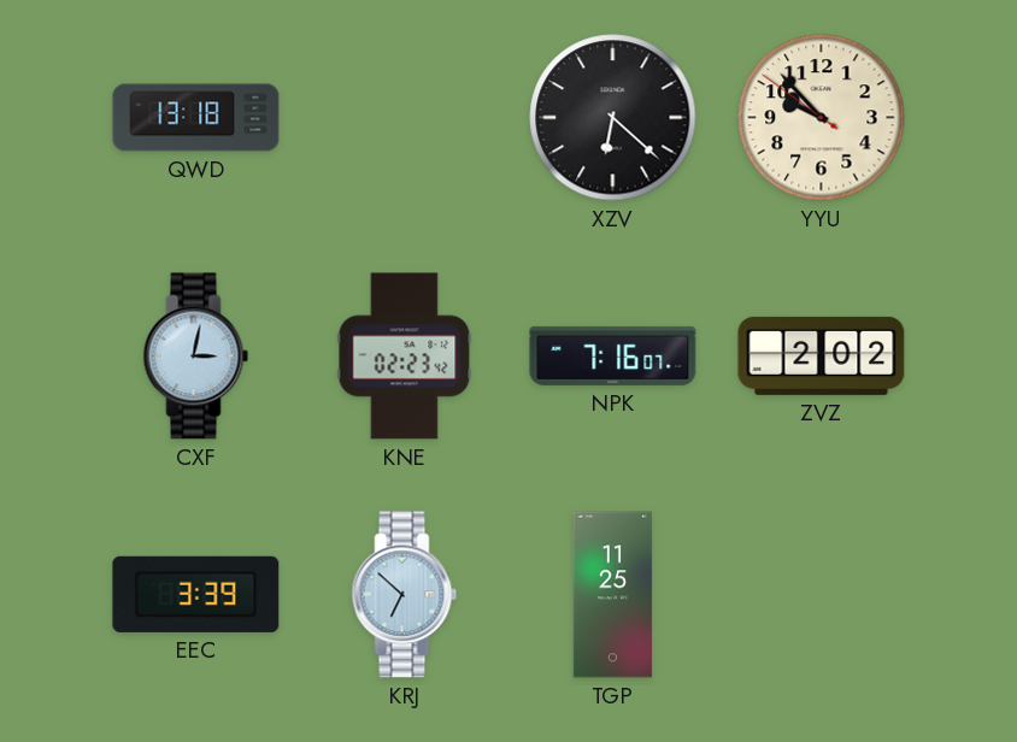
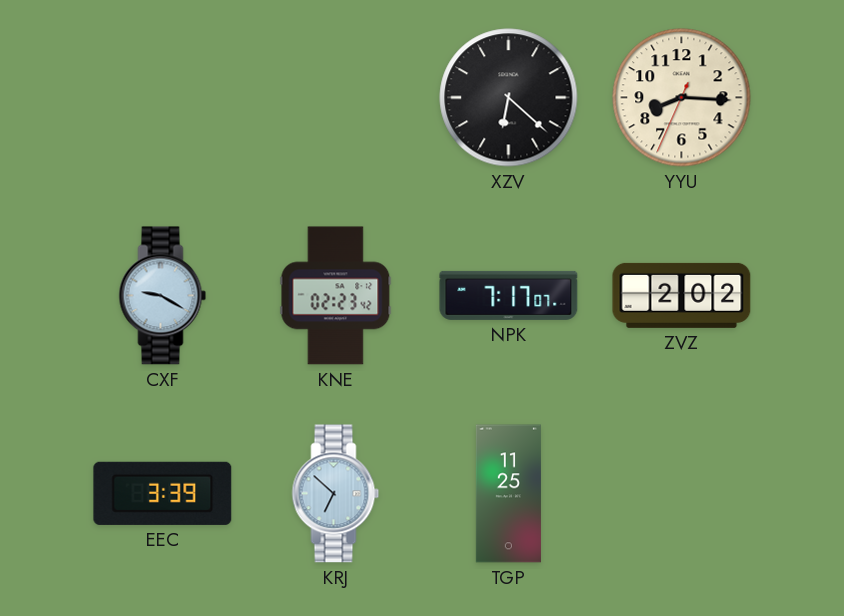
QWD: 13:18 -> none
YYU: 9:52 -> 8:15
CXF: 3:02 -> 9:20
NPK: 7:16 -> 7:17
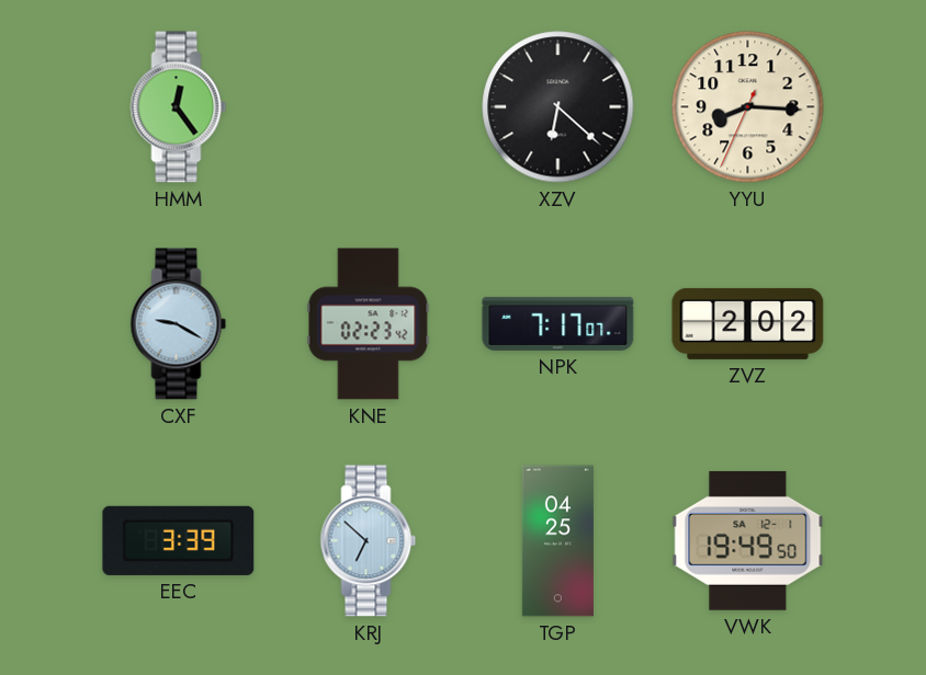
HMM: none -> 12:24
TGP: 11:25 -> 04:25
VWK: none -> 19:49
